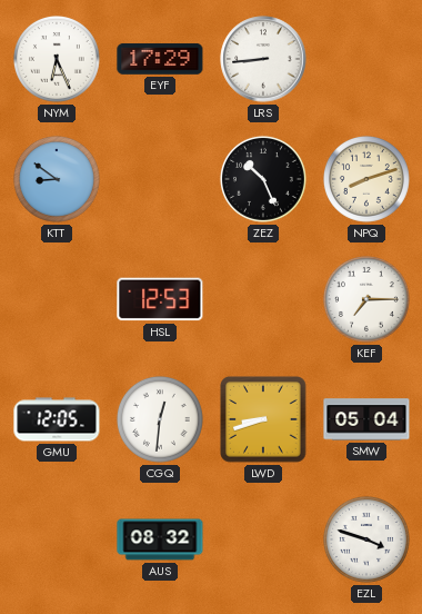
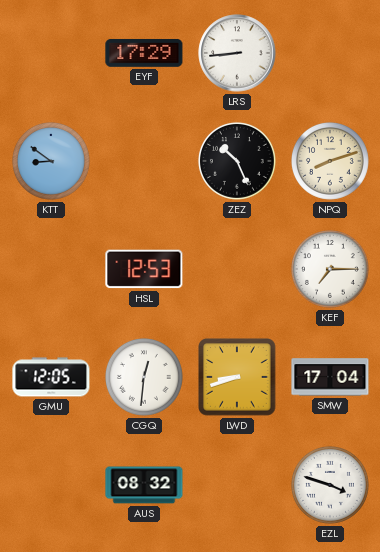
NYM: 6:26 -> none
SMW: 05:04 -> 17:04
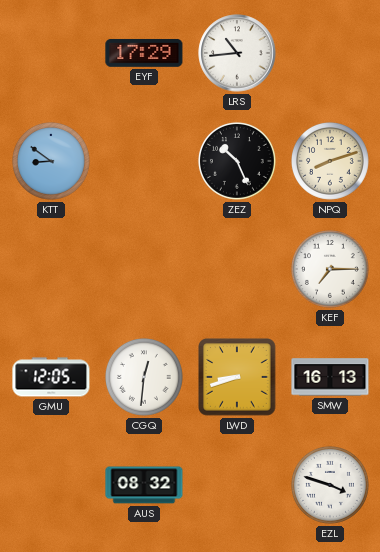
LRS: 8:44 -> 10:44
HSL: 12:53 -> none
SMW: 17:04 -> 16:13
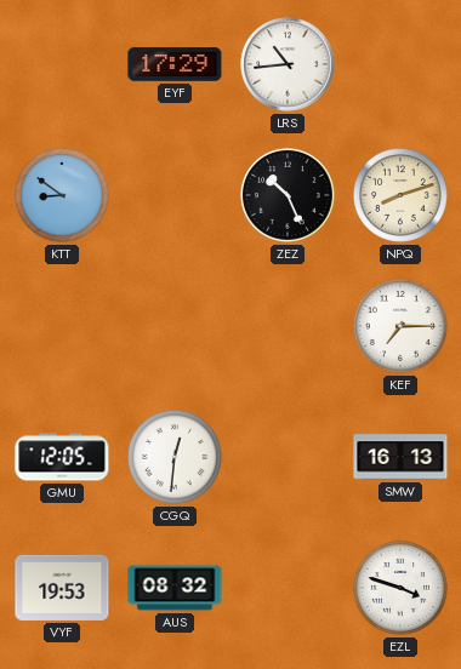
LWD: 8:42 -> none
VYF: none -> 19:53
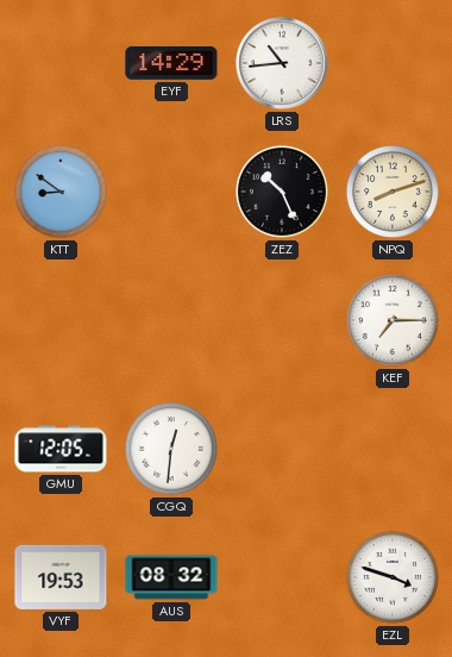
EYF: 17:29 -> 14:29
SMW: 16:13 -> none
